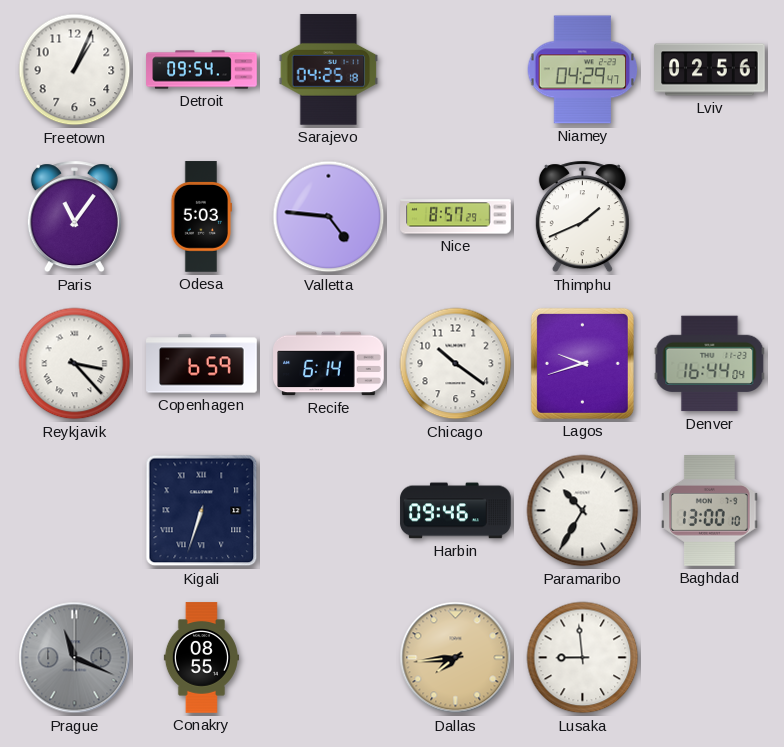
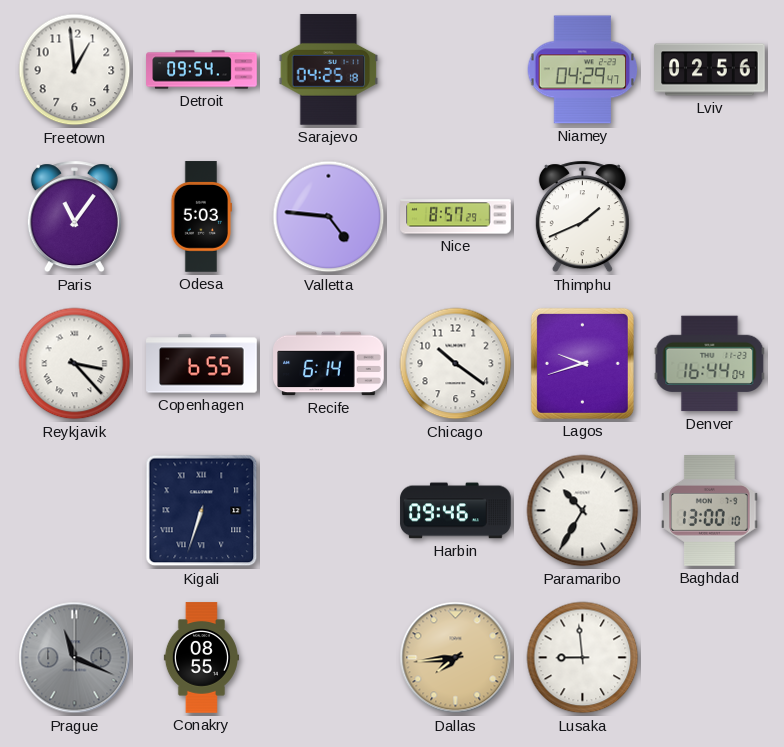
Freetown: 1:04 -> 12:59
Copenhagen: 6:59 -> 6:55
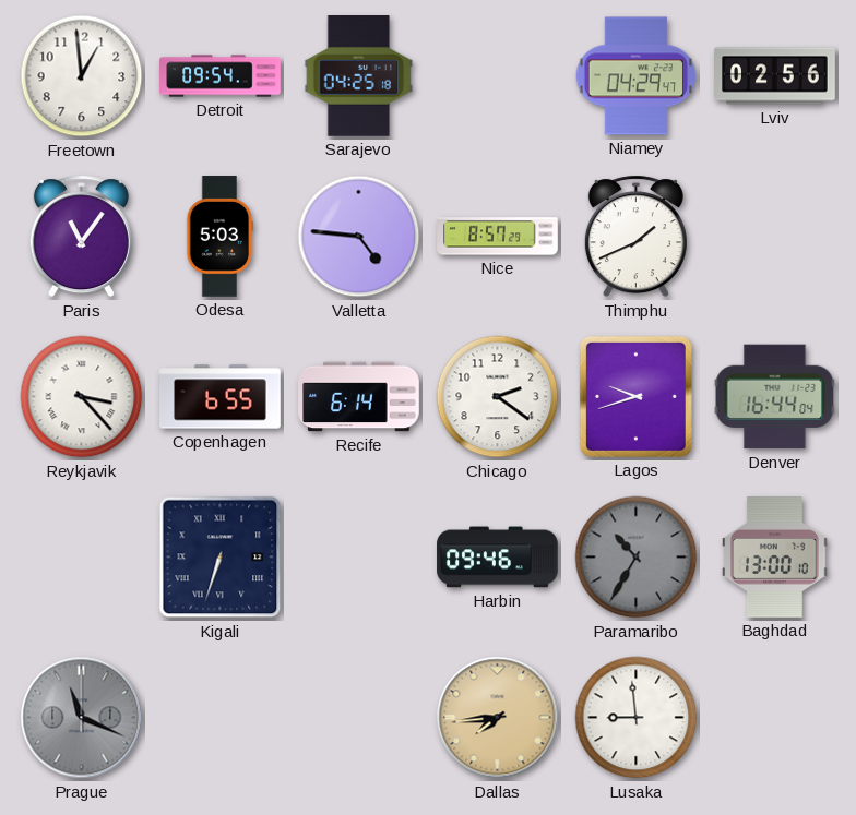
Chicago: 10:21 -> 2:21
Paramaribo dial: white -> grey
Conakry: 08:55 -> none
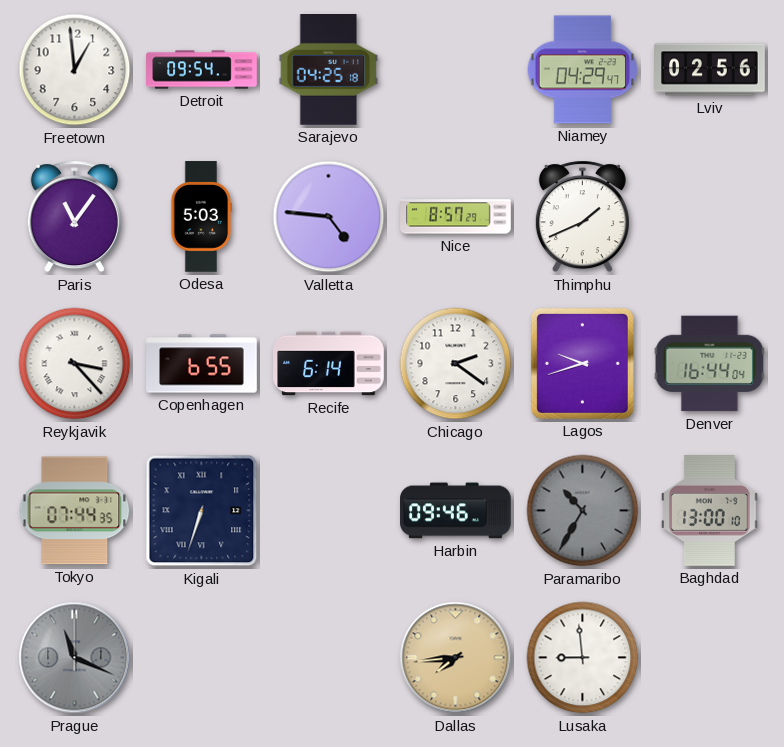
Tokyo: none -> 07:44
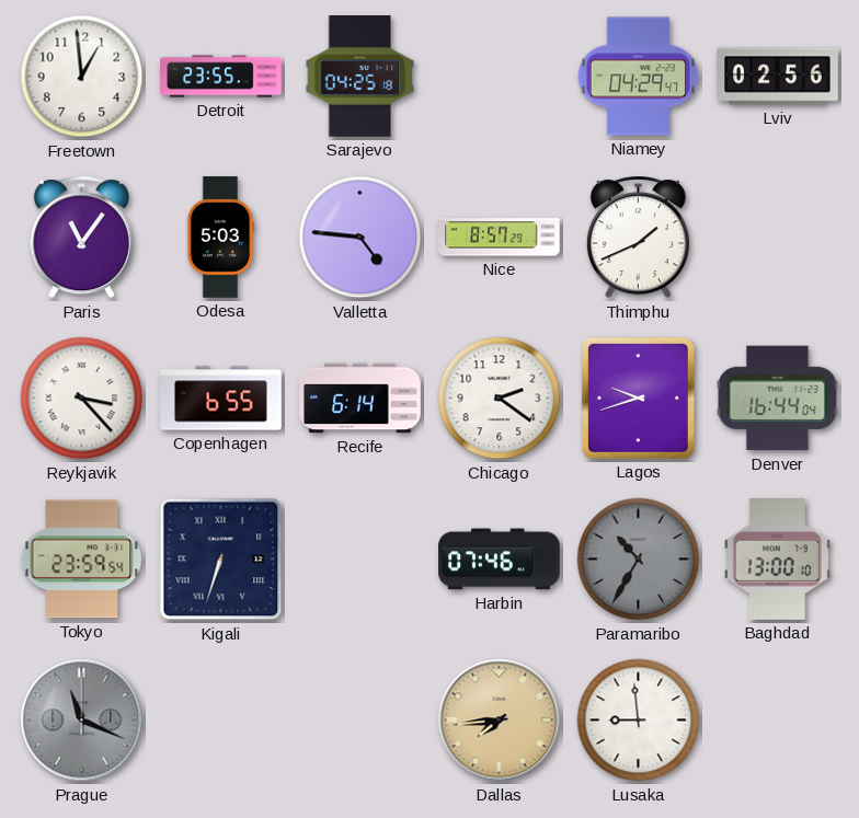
Detroit: 09:54 -> 23:55
Tokyo: 07:44 -> 23:59
Harbin: 09:46 -> 07:46
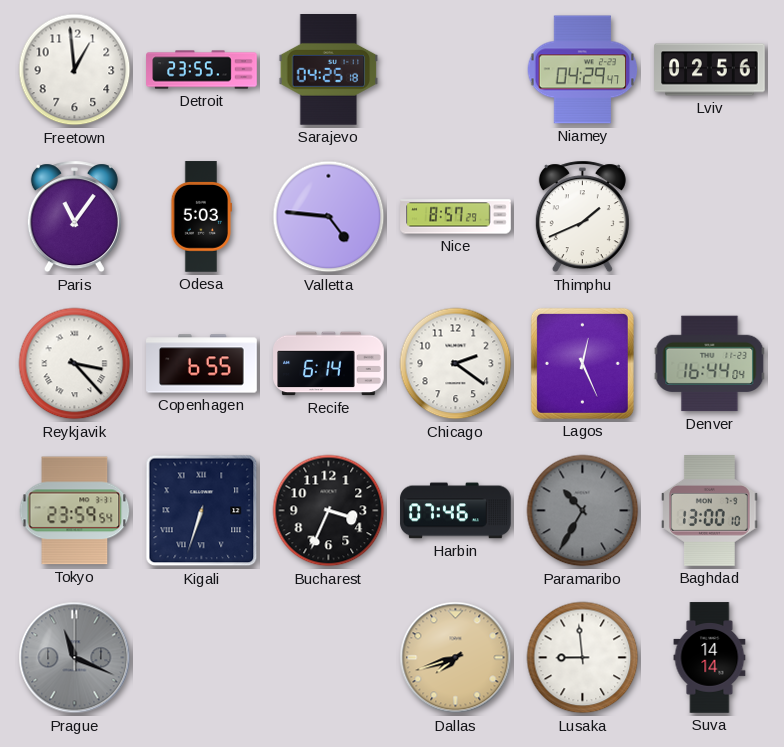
Lagos: 9:42 -> 12:26
Bucharest: none -> 3:34
Dallas: 7:44 -> 7:42
Suva: none -> 14:14
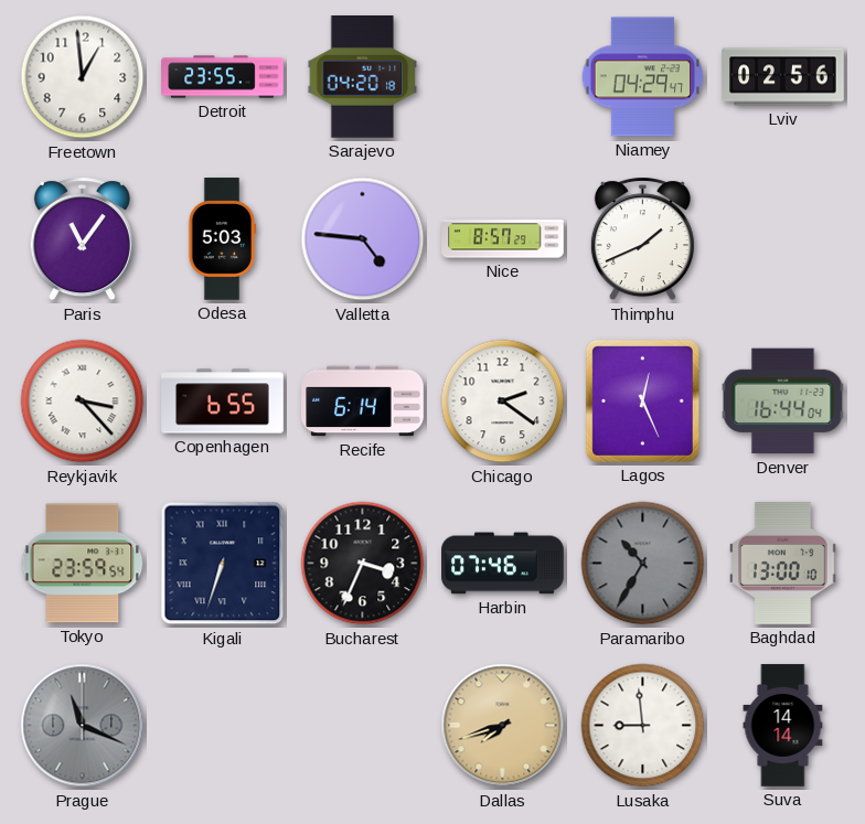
Sarajevo: 04:25 -> 04:20
